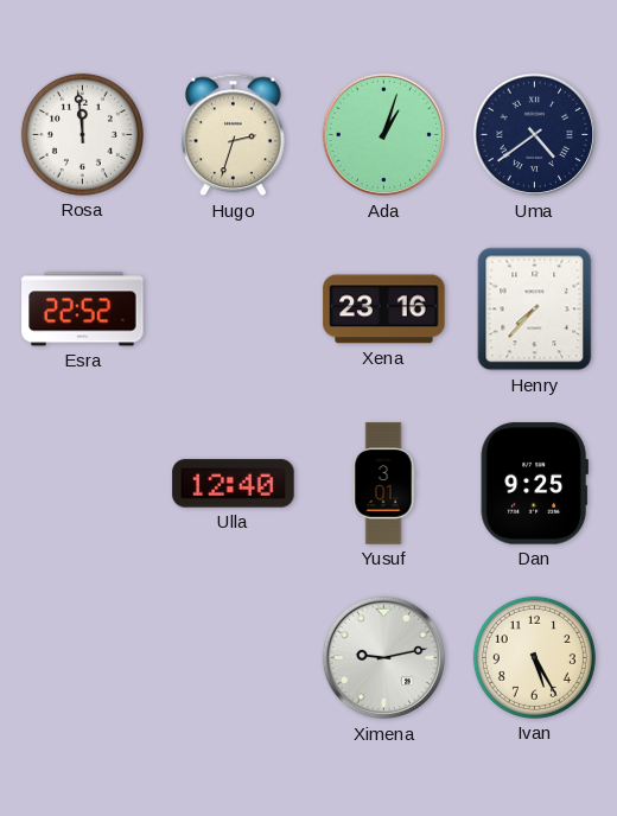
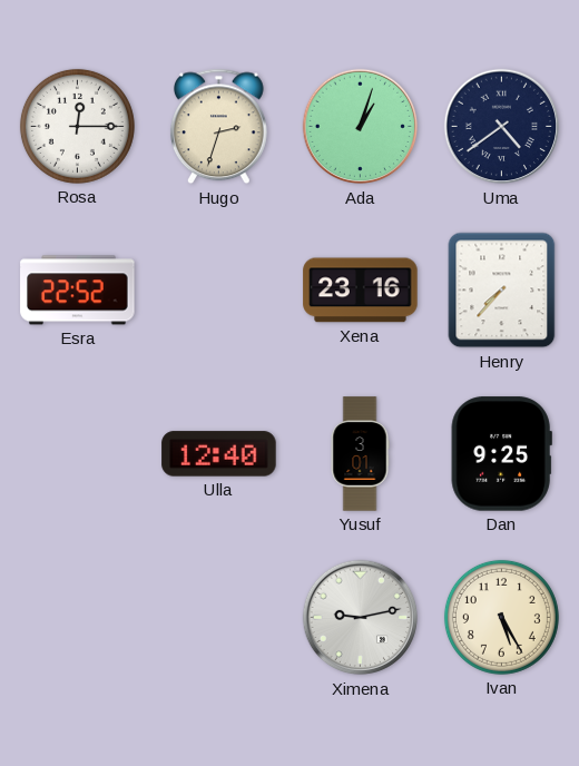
Rosa: 11:59 -> 12:15
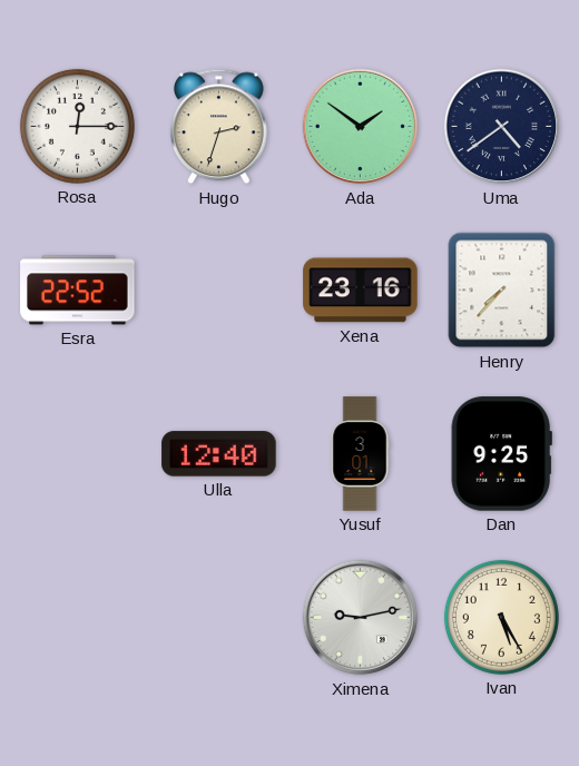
Ada: 1:03 -> 1:51
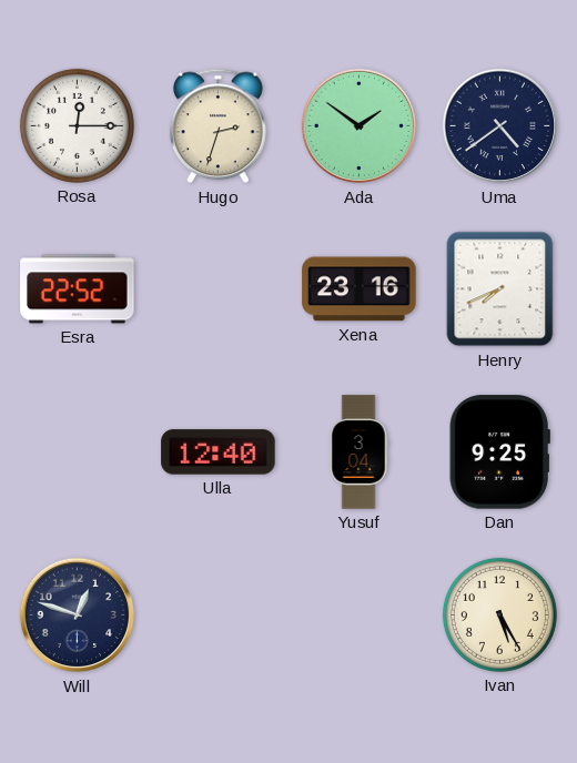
Henry: 7:37 -> 7:41
Yusuf: 3:01 -> 3:04
Will: none -> 12:48
Ximena: 9:13 -> none
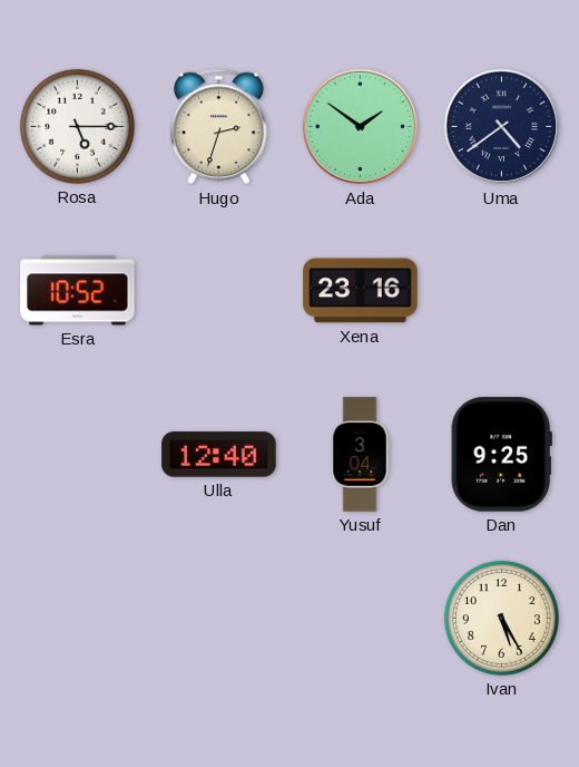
Rosa: 12:15 -> 5:15
Esra: 22:52 -> 10:52
Henry: 7:41 -> none
Will: 12:48 -> none
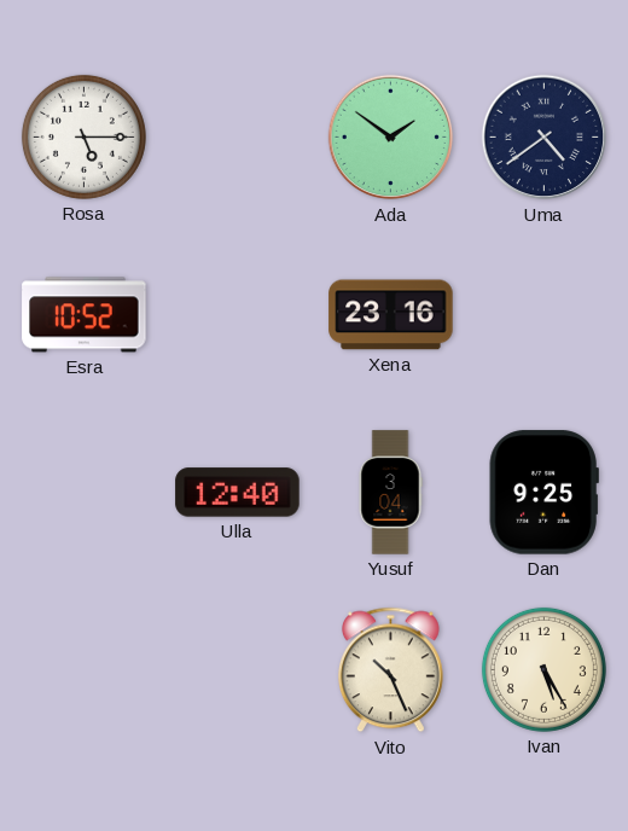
Hugo: 2:33 -> none
Vito: none -> 10:26
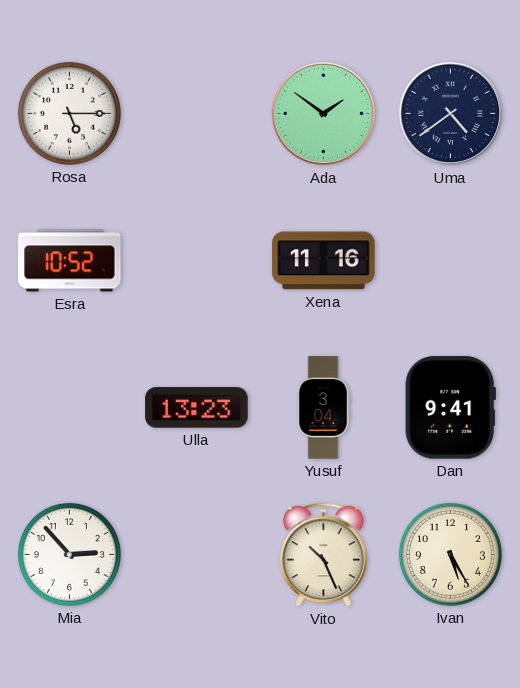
Xena: 23:16 -> 11:16
Ulla: 12:40 -> 13:23
Dan: 9:25 -> 9:41
Mia: none -> 2:53
